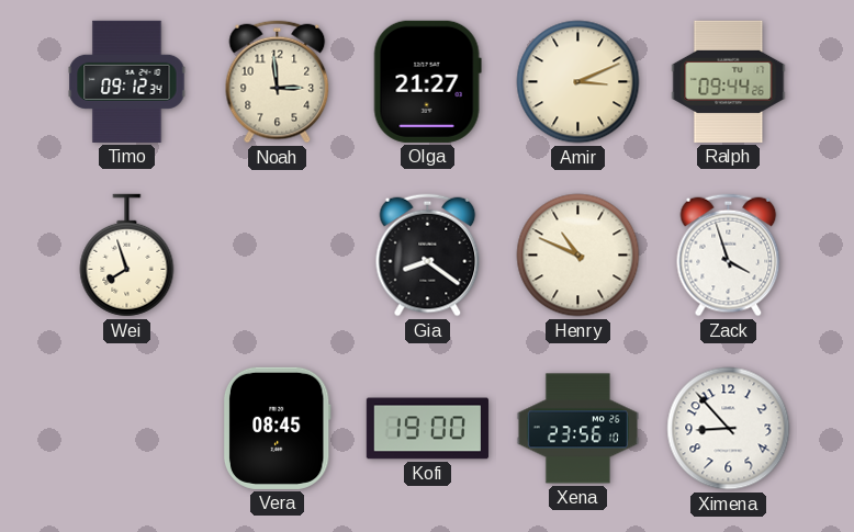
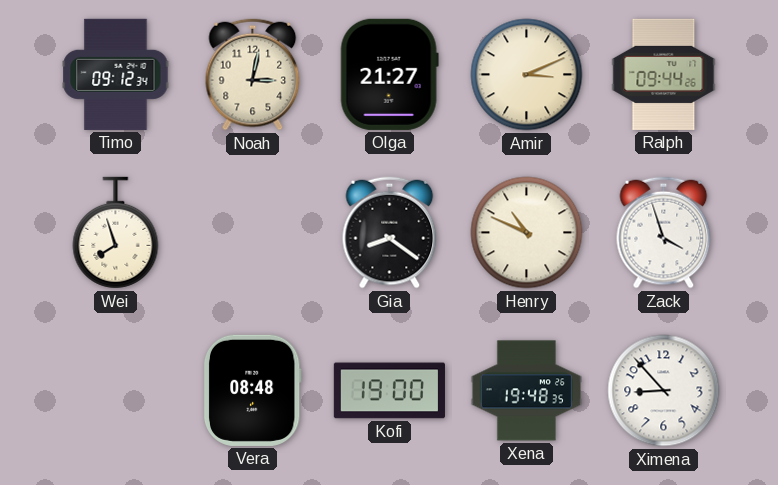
Noah: 2:59 -> 3:02
Vera: 08:45 -> 08:48
Xena: 23:56 -> 19:48
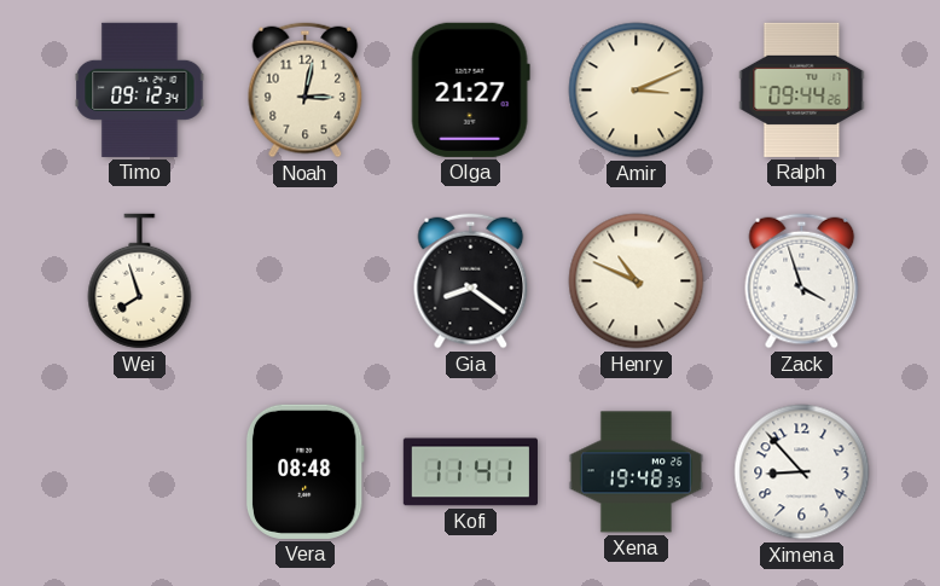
Kofi: 19:00 -> 11:41
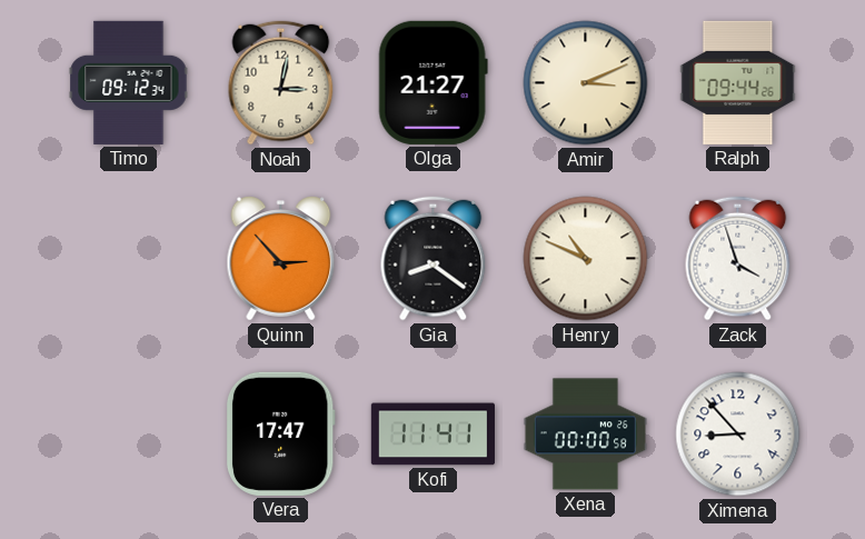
Wei: 7:57 -> none
Quinn: none -> 2:53
Vera: 08:48 -> 17:47
Xena: 19:48 -> 00:00
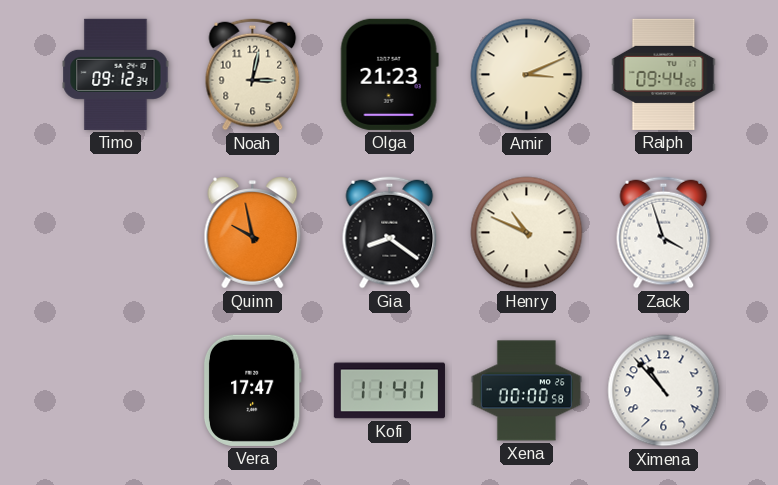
Olga: 21:27 -> 21:23
Quinn: 2:53 -> 9:58
Ximena: 8:53 -> 10:53
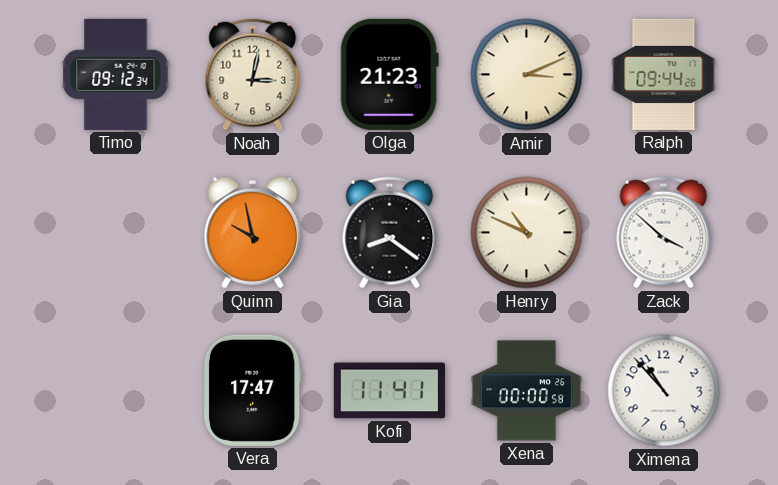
Zack: 3:57 -> 3:52
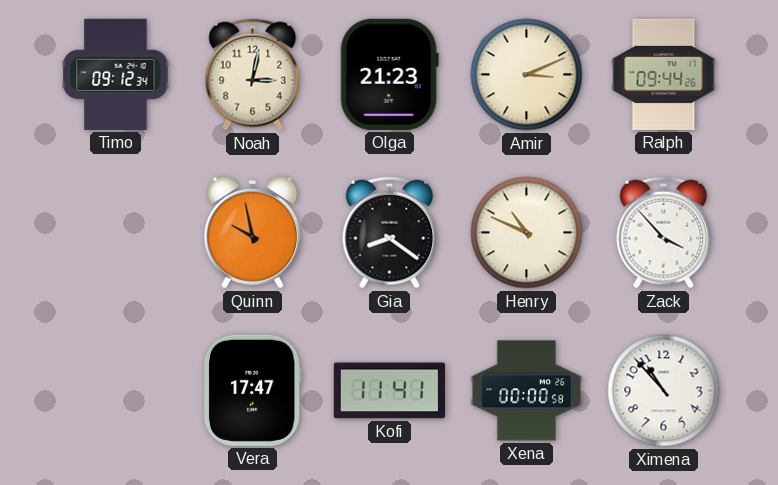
Zack: 3:52 -> 3:53
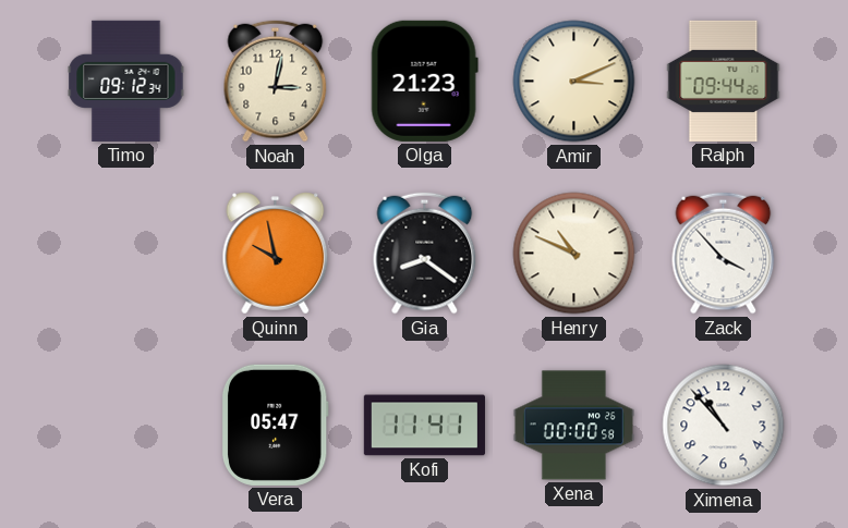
Vera: 17:47 -> 05:47
